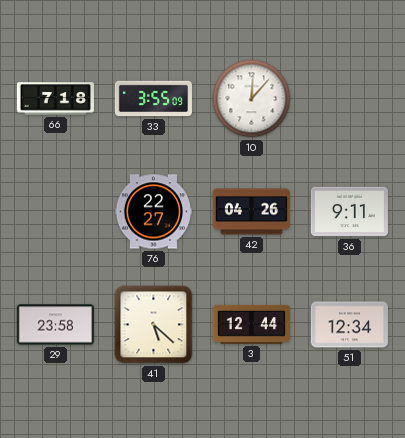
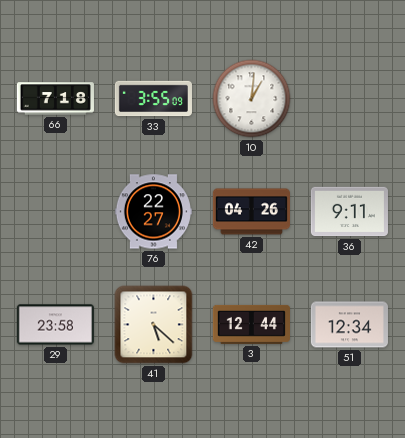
10: 12:07 -> 1:01
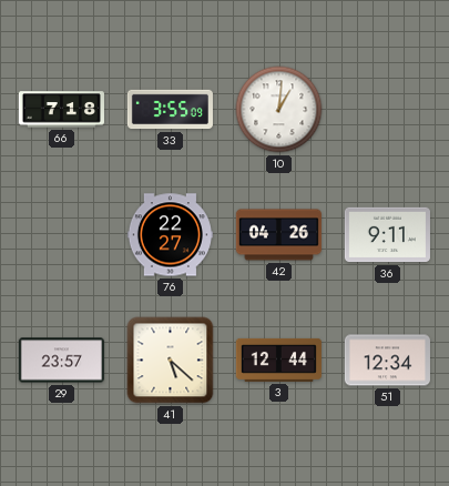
29: 23:58 -> 23:57
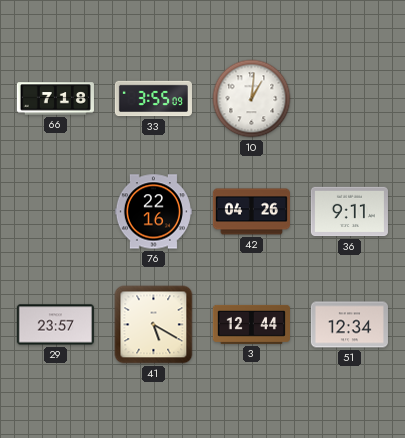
76: 22:27 -> 22:16
41: 5:22 -> 5:20
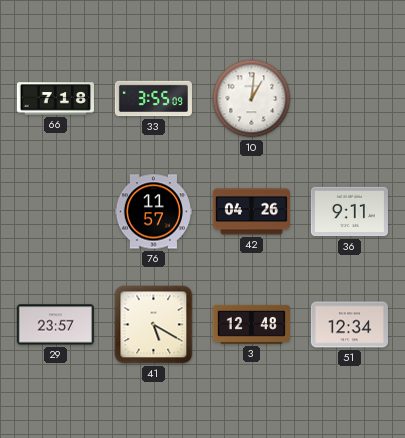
76: 22:16 -> 11:57
3: 12:44 -> 12:48
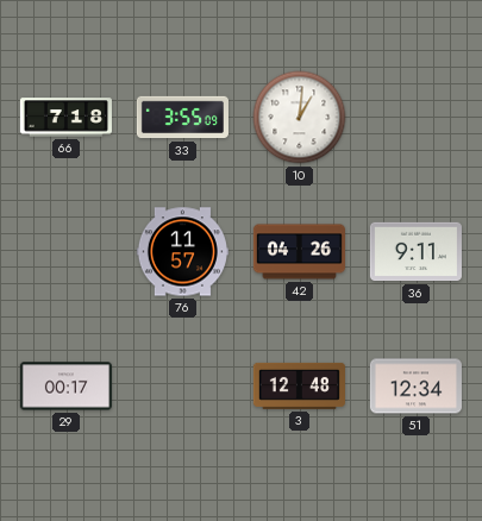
29: 23:57 -> 00:17
41: 5:20 -> none
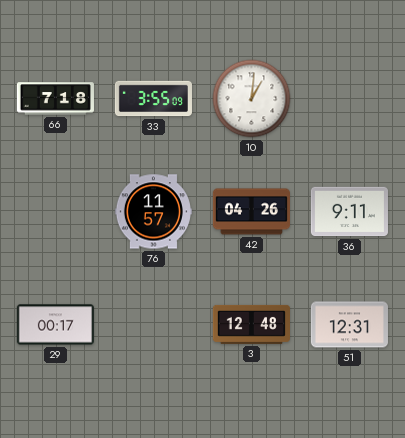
51: 12:34 -> 12:31
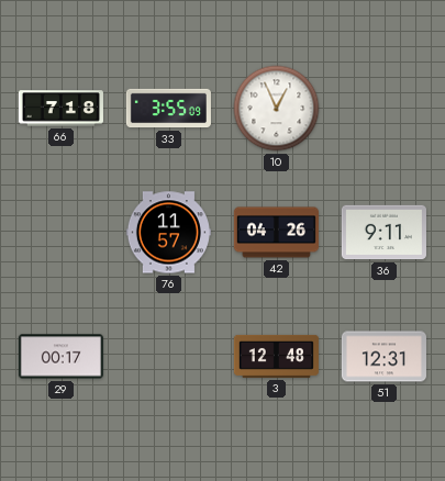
10: 1:01 -> 12:56
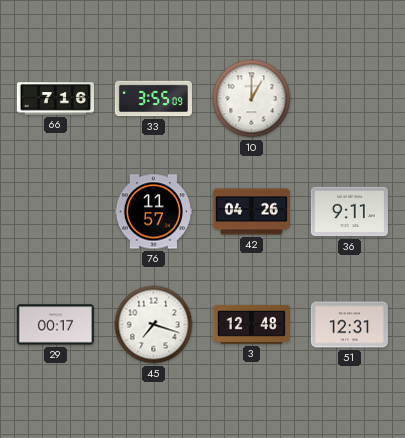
66: 7:18 -> 7:16
10: 12:56 -> 1:00
45: none -> 7:18
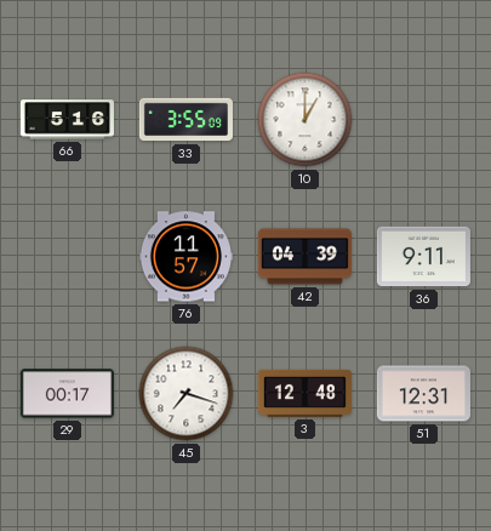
66: 7:16 -> 5:16
42: 04:26 -> 04:39
